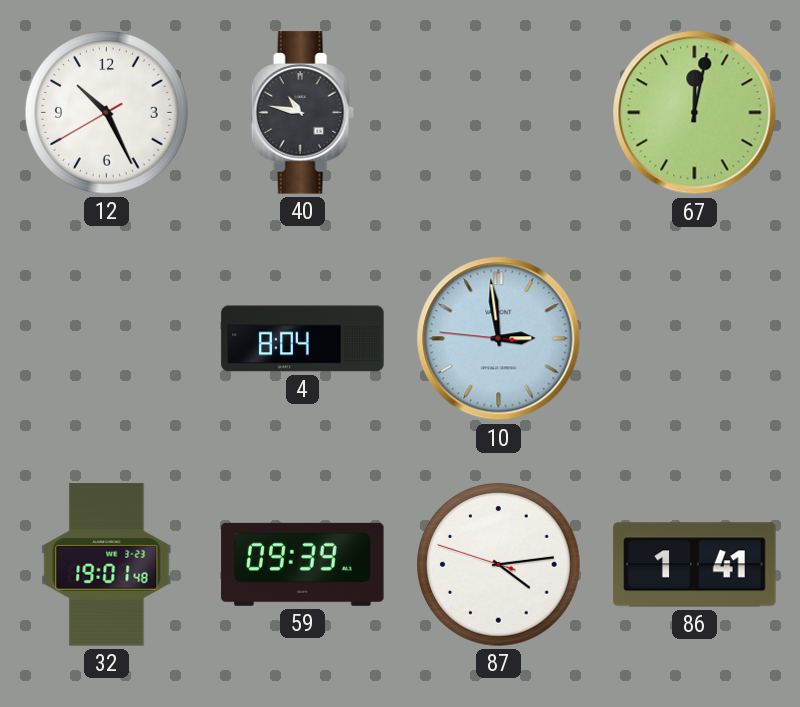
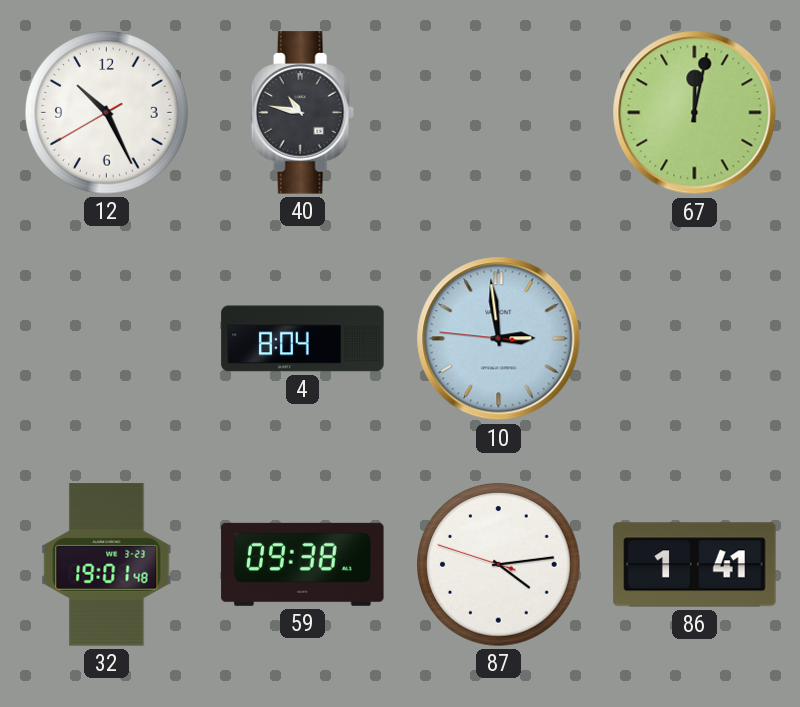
59: 09:39 -> 09:38
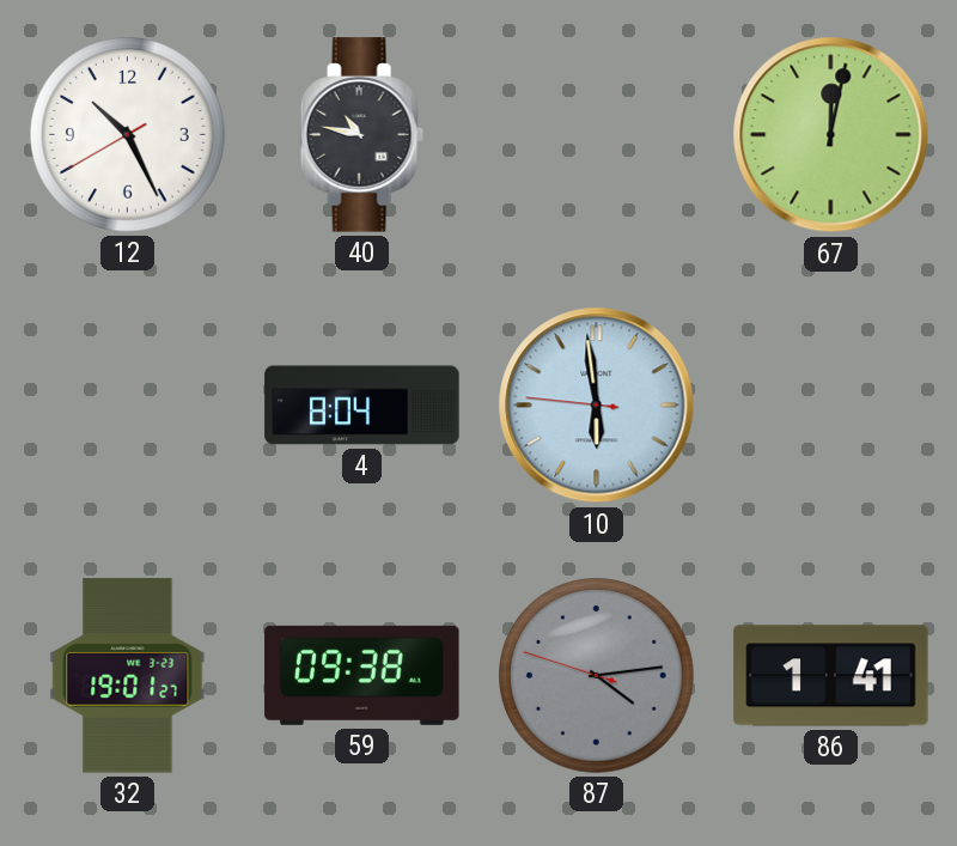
10: 2:58 -> 5:58
32: 19:01:48 -> 19:01:27
87 dial: white -> grey
